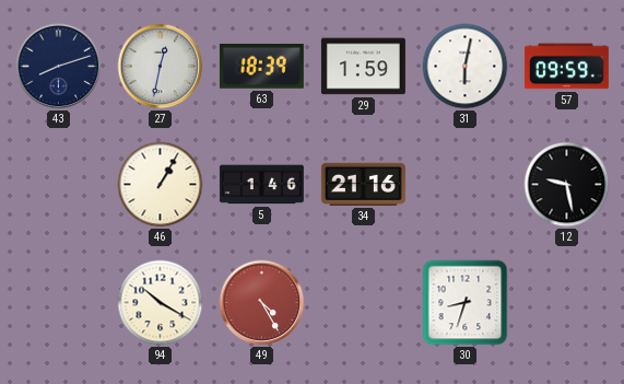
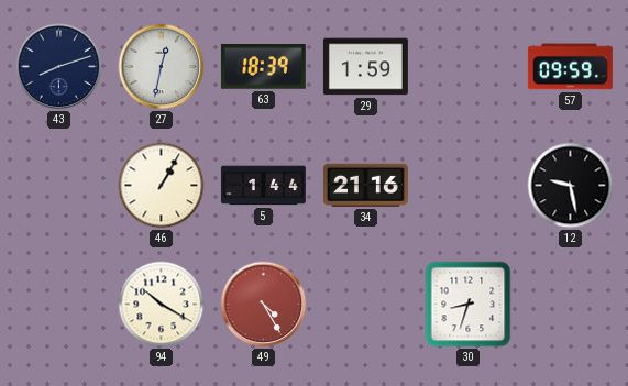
31: 6:02 -> none
5: 1:46 -> 1:44
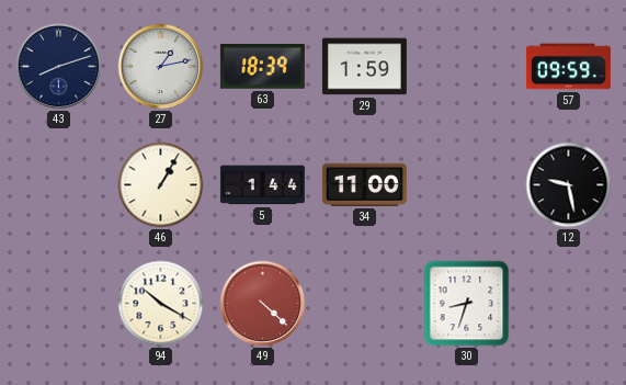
27: 12:32 -> 1:13
34: 21:16 -> 11:00
49: 4:25 -> 4:22
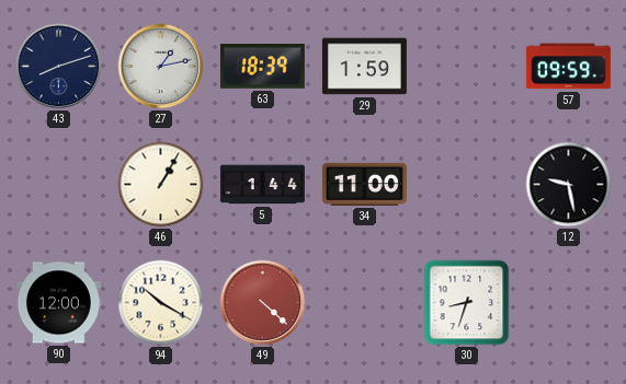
90: none -> 12:00
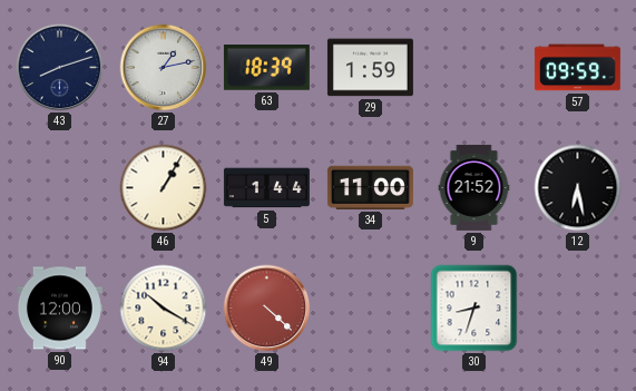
9: none -> 21:52
12: 9:28 -> 6:28
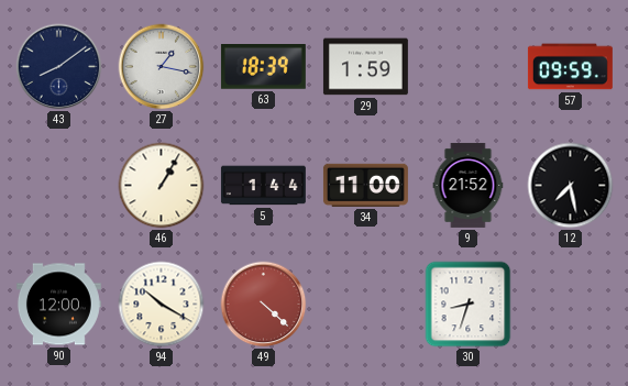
43: 8:12 -> 8:09
27: 1:13 -> 1:17
12: 6:28 -> 7:28
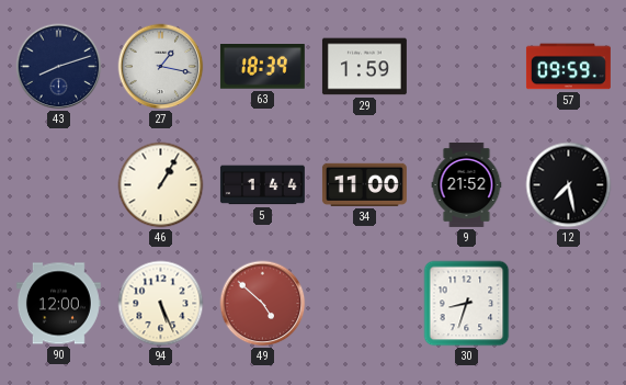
43: 8:09 -> 8:12
94: 10:20 -> 5:26
49: 4:22 -> 4:52
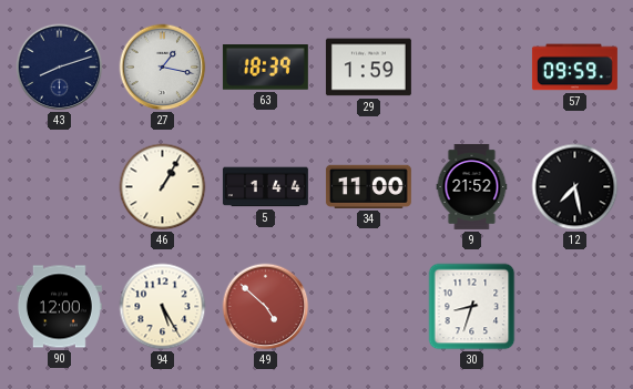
94: 5:26 -> 5:25
